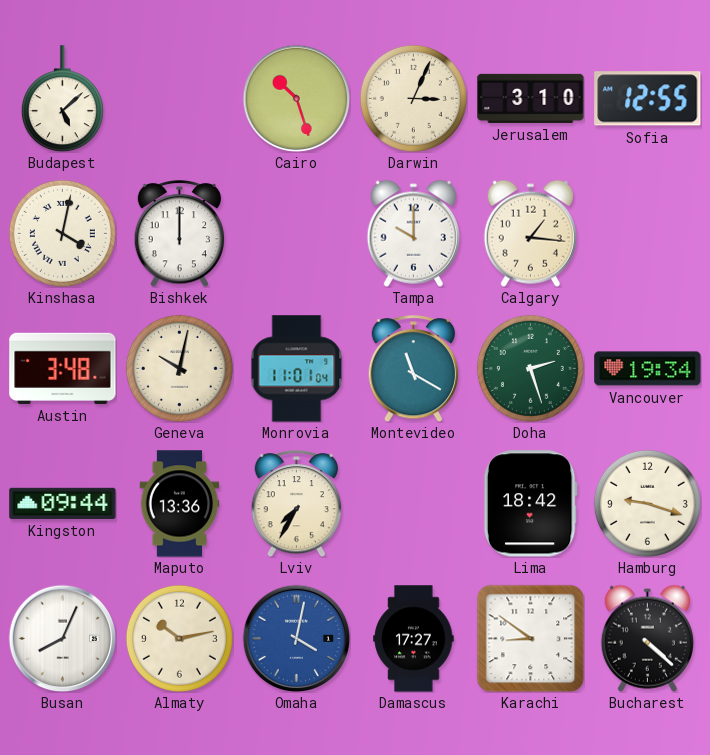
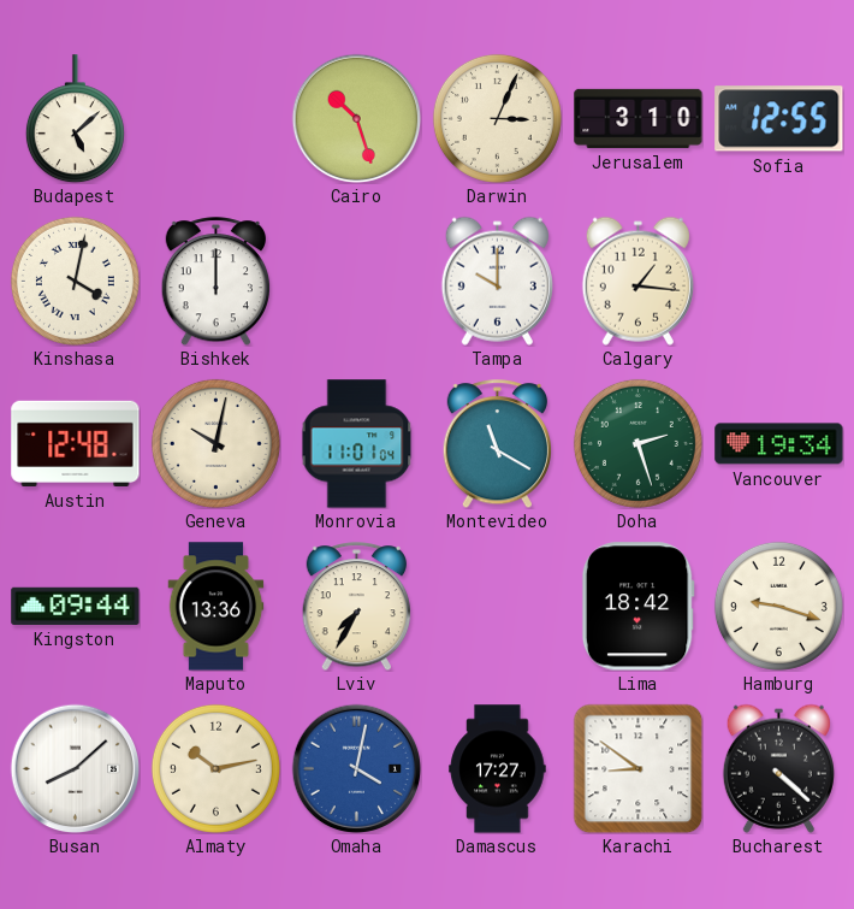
Austin: 3:48 -> 12:48
Busan: 8:04 -> 8:08
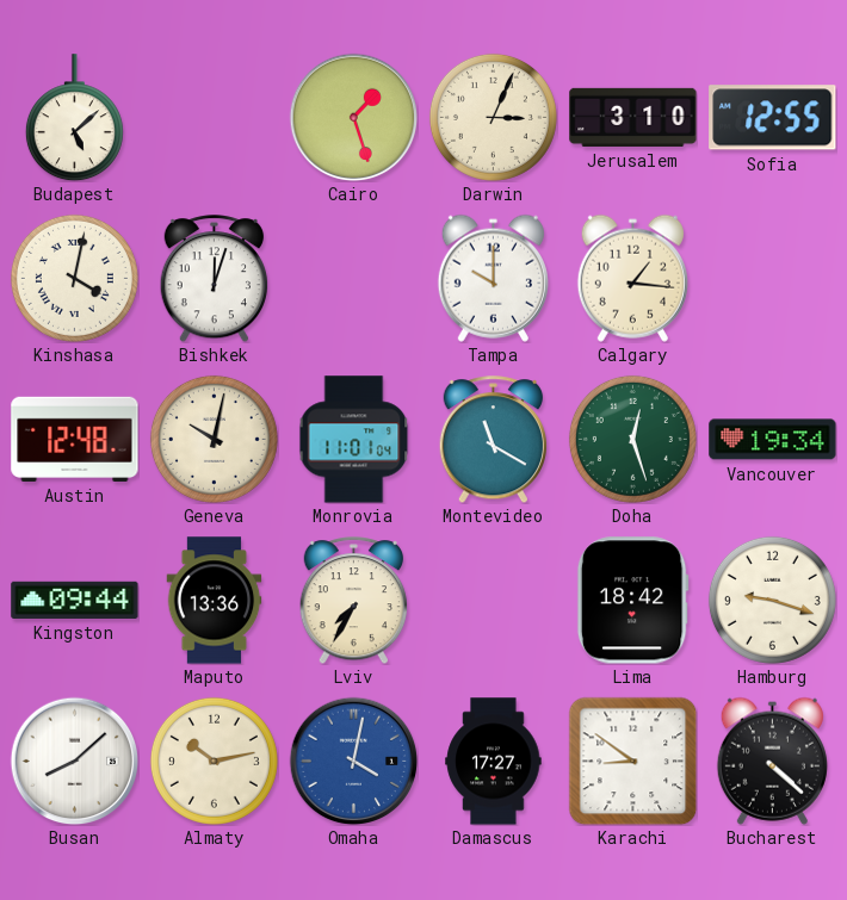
Cairo: 10:27 -> 1:27
Bishkek: 12:00 -> 12:03
Doha: 2:27 -> 12:27
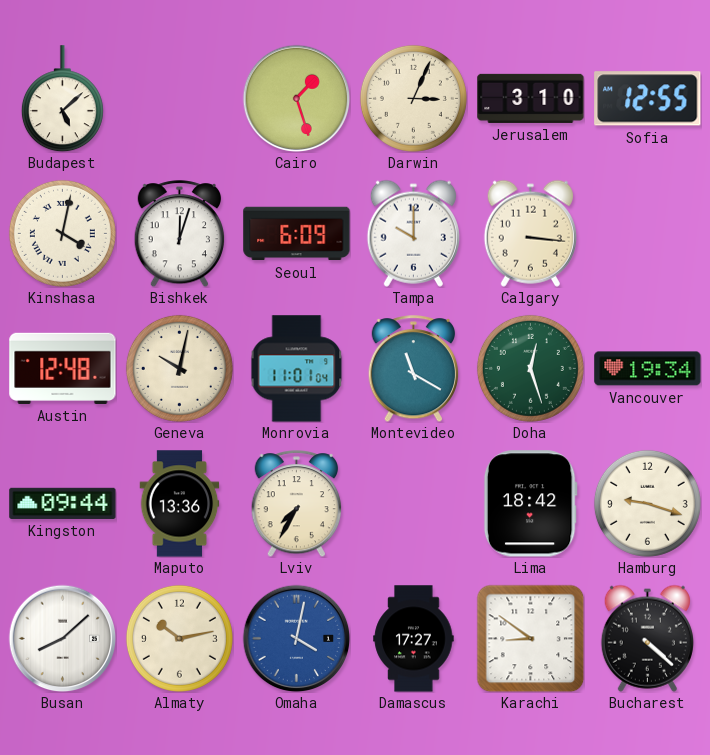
Seoul: none -> 6:09
Calgary: 1:16 -> 3:16
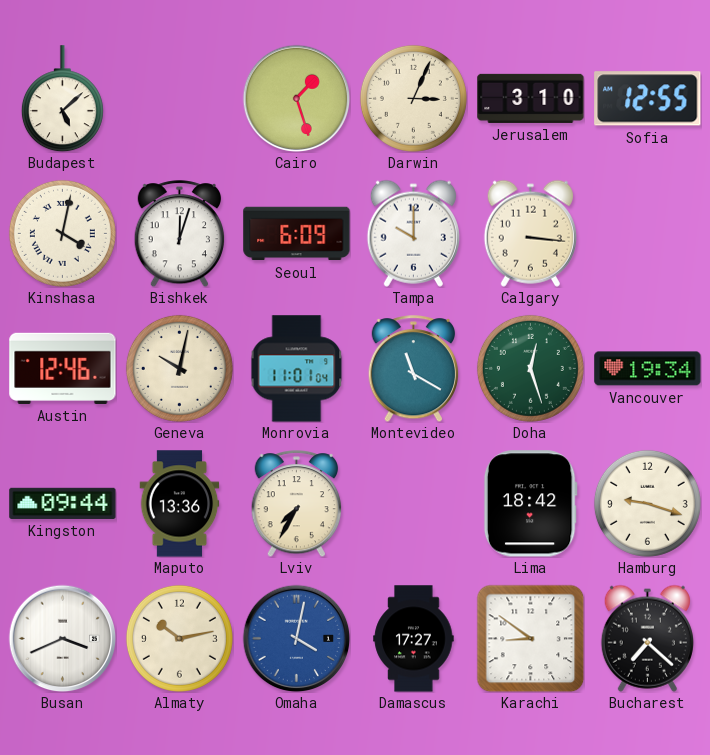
Austin: 12:48 -> 12:46
Busan: 8:08 -> 3:41
Bucharest: 4:22 -> 7:22
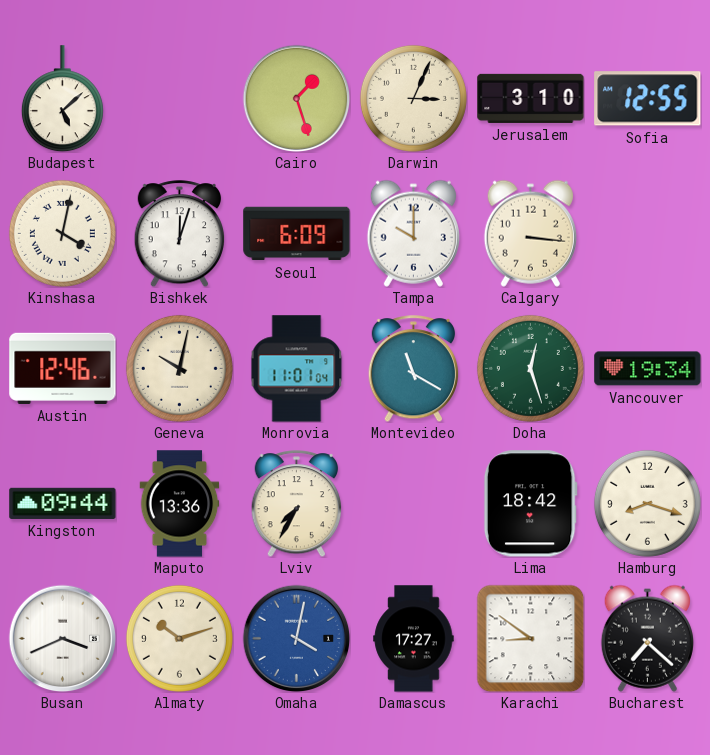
Hamburg: 9:18 -> 8:18
Almaty: 10:13 -> 10:12
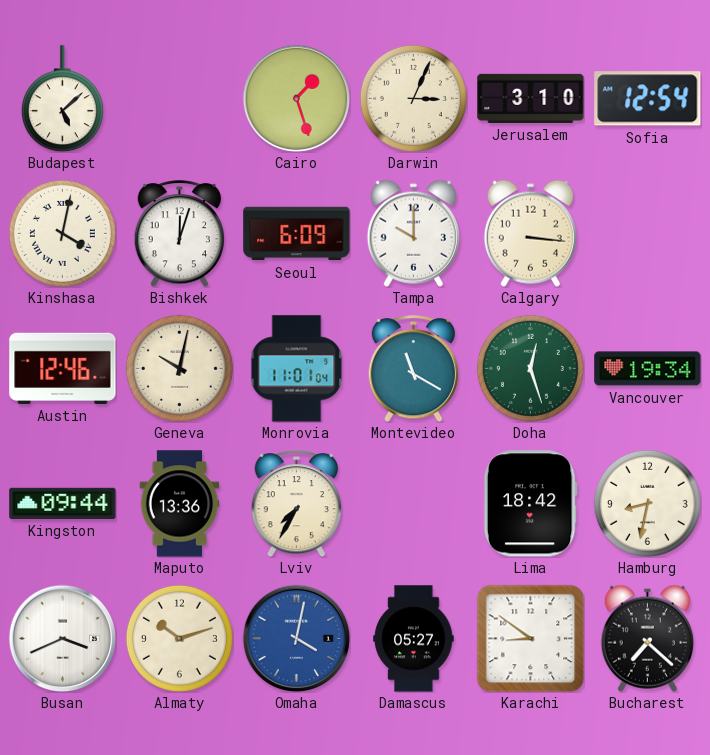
Sofia: 12:55 -> 12:54
Hamburg: 8:18 -> 8:32
Damascus: 17:27 -> 05:27
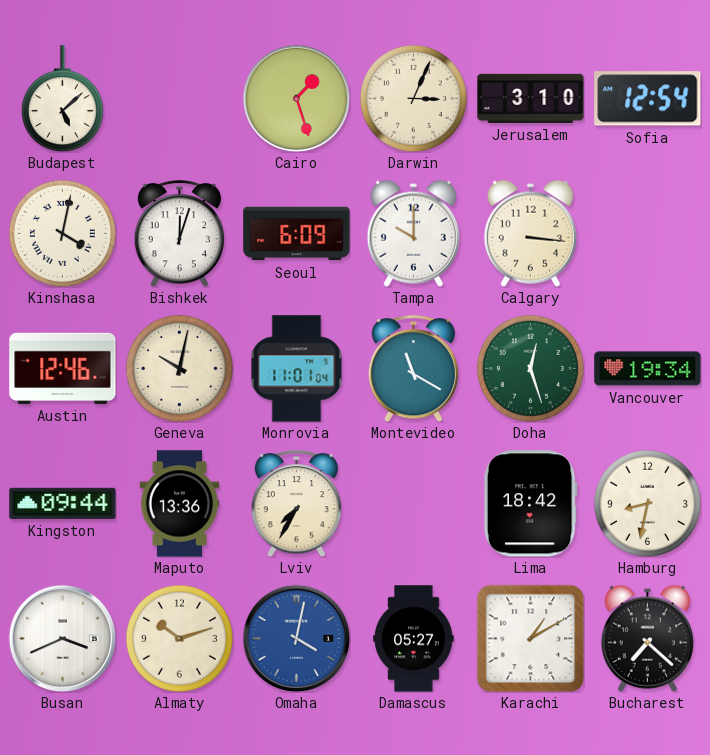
Karachi: 8:51 -> 1:10
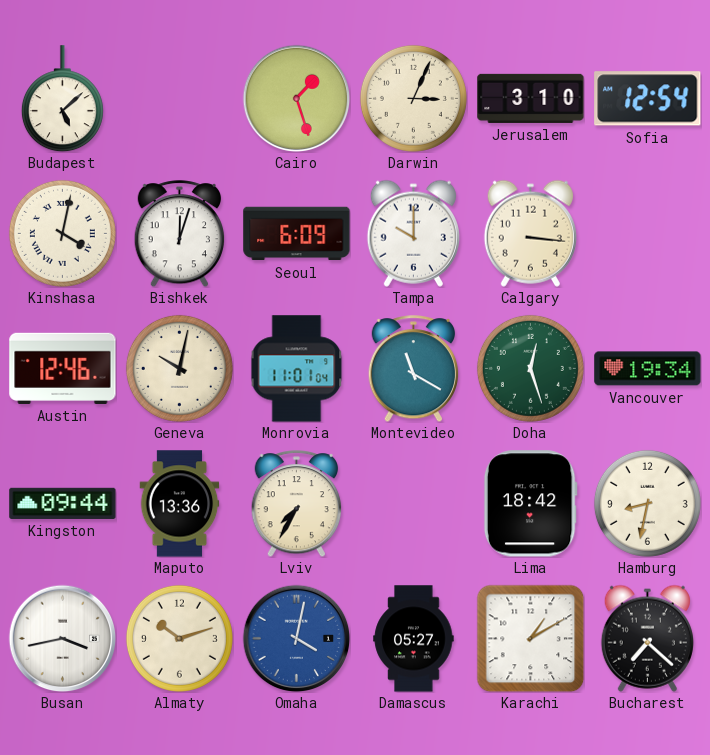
Busan: 3:41 -> 3:43
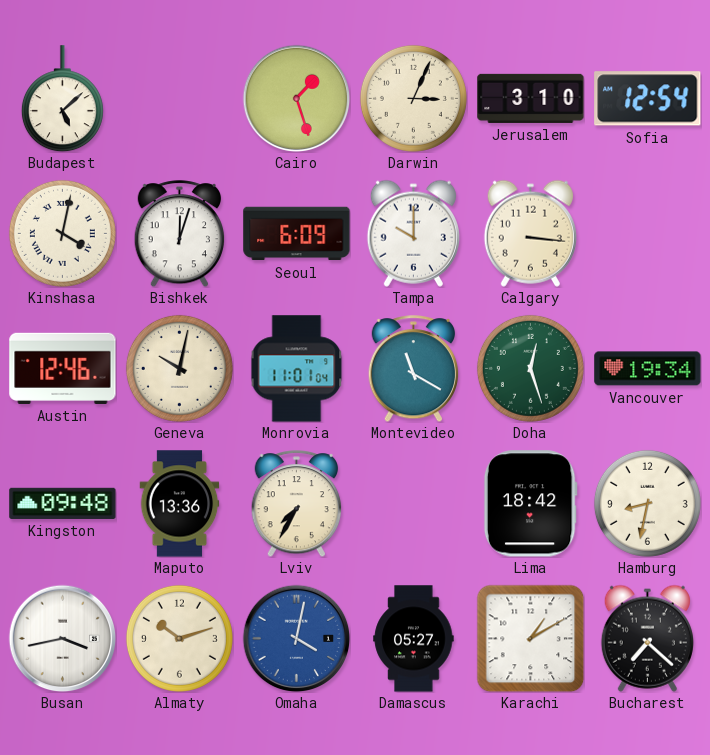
Kingston: 09:44 -> 09:48
